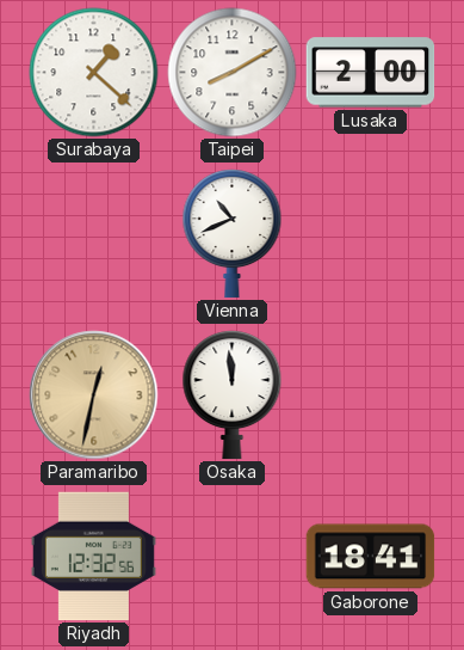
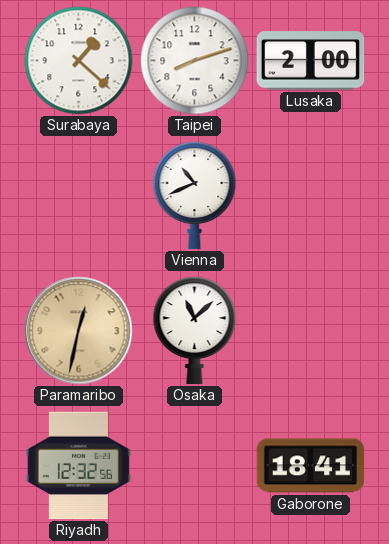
Taipei: 8:10 -> 8:12
Osaka: 11:59 -> 11:08
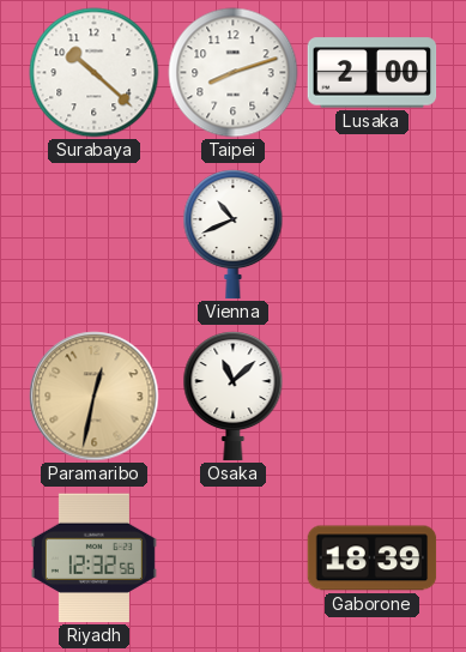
Surabaya: 1:22 -> 10:22
Gaborone: 18:41 -> 18:39
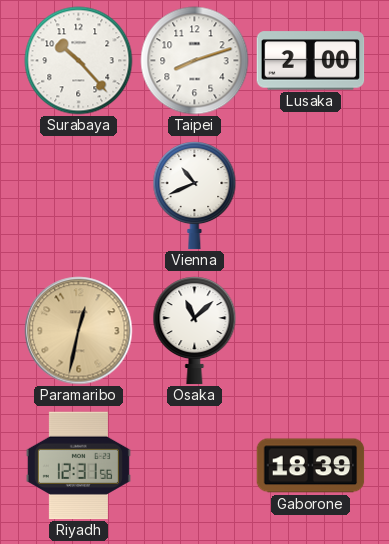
Surabaya: 10:22 -> 10:23
Riyadh: 12:32 -> 12:31
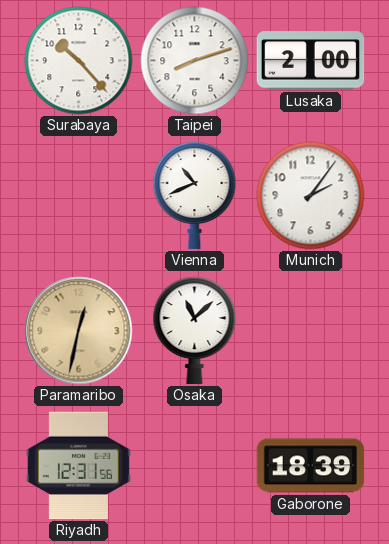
Munich: none -> 2:06
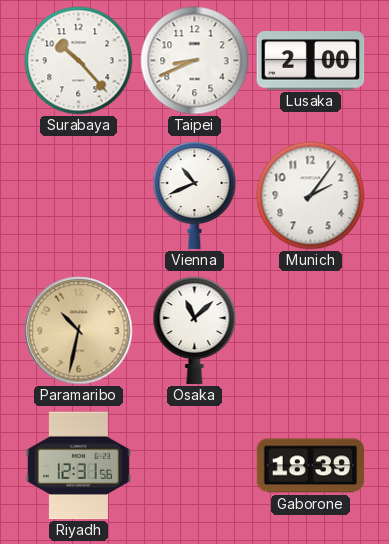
Taipei: 8:12 -> 8:41
Paramaribo: 12:32 -> 10:32
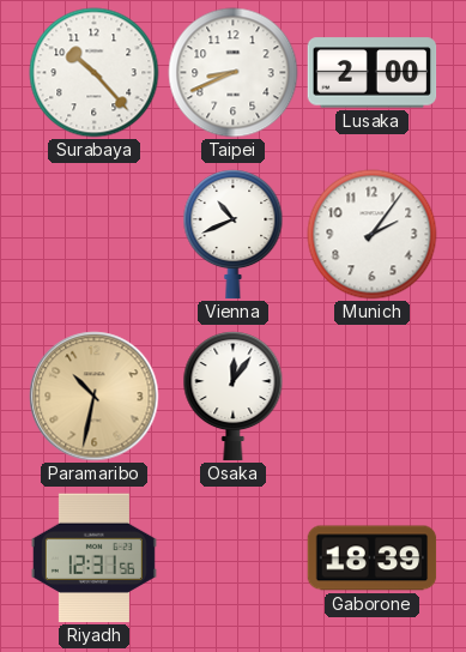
Osaka: 11:08 -> 12:06
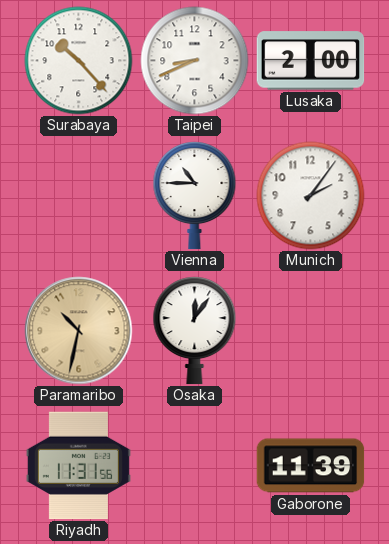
Vienna: 10:41 -> 10:45
Riyadh: 12:31 -> 11:31
Gaborone: 18:39 -> 11:39
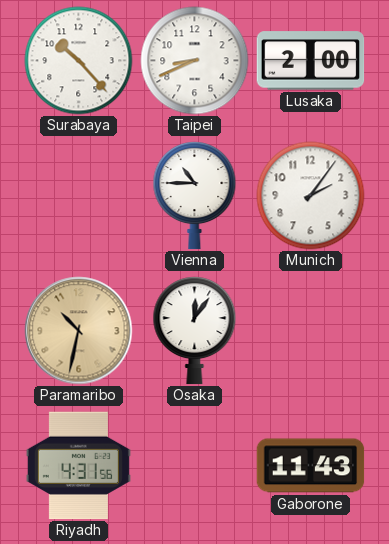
Riyadh: 11:31 -> 4:31
Gaborone: 11:39 -> 11:43
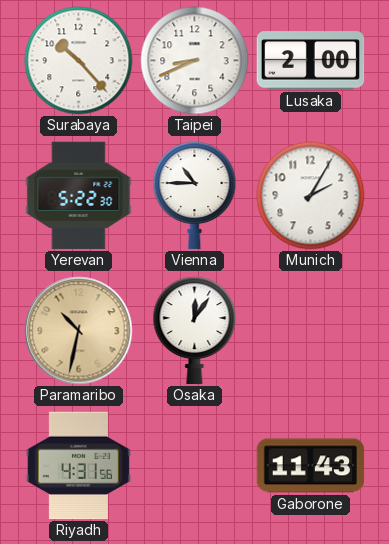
Yerevan: none -> 5:22
Munich: 2:06 -> 2:05
